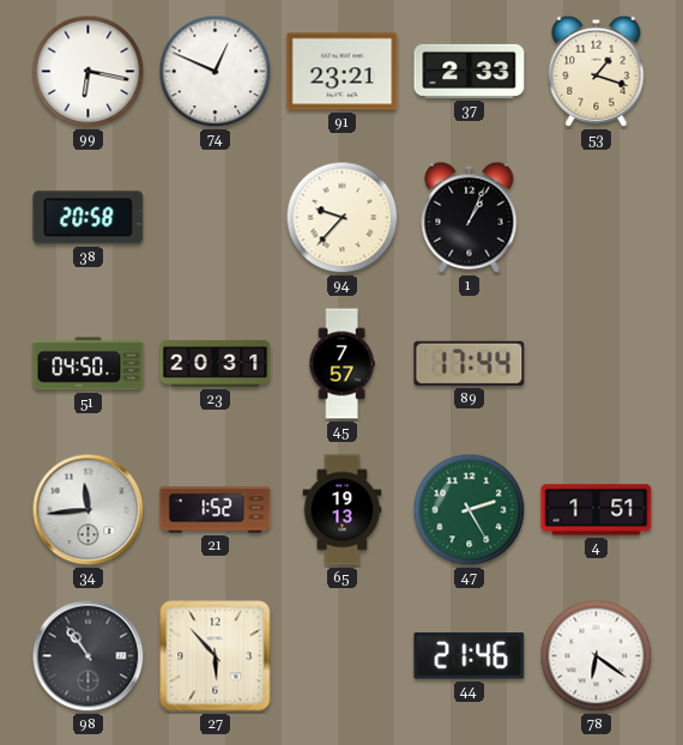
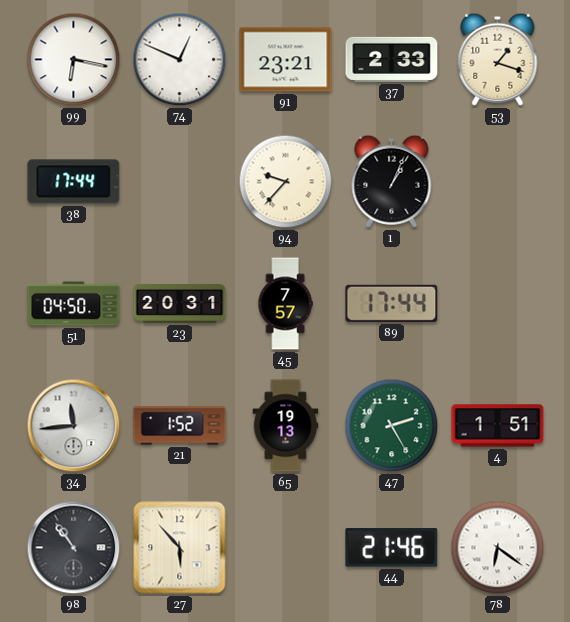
38: 20:58 -> 17:44
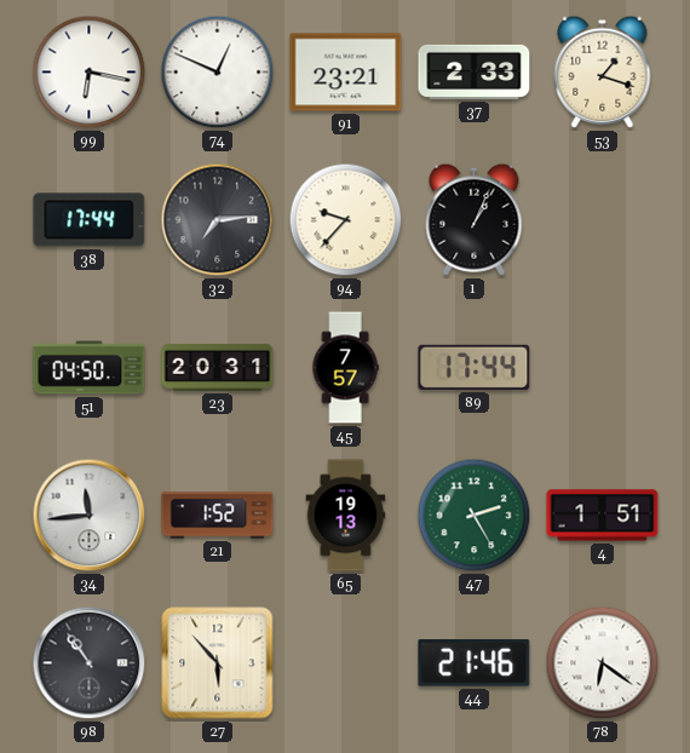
32: none -> 7:14
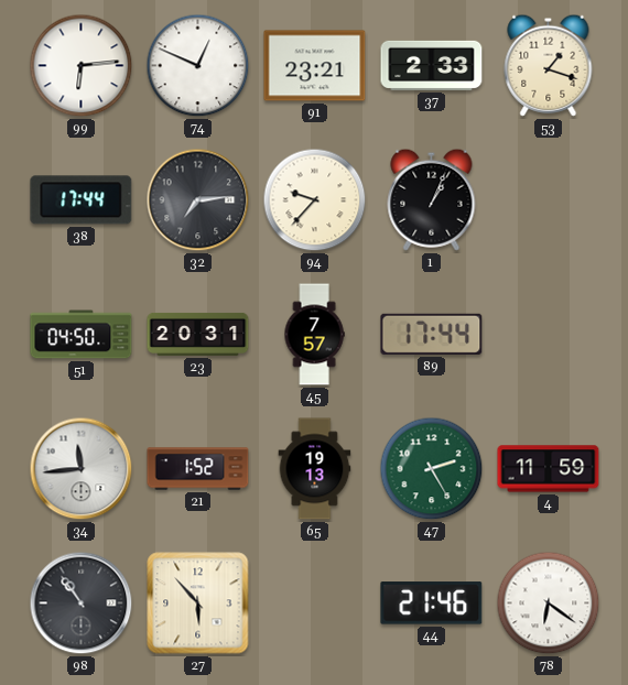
99: 6:17 -> 6:14
4: 1:51 -> 11:59
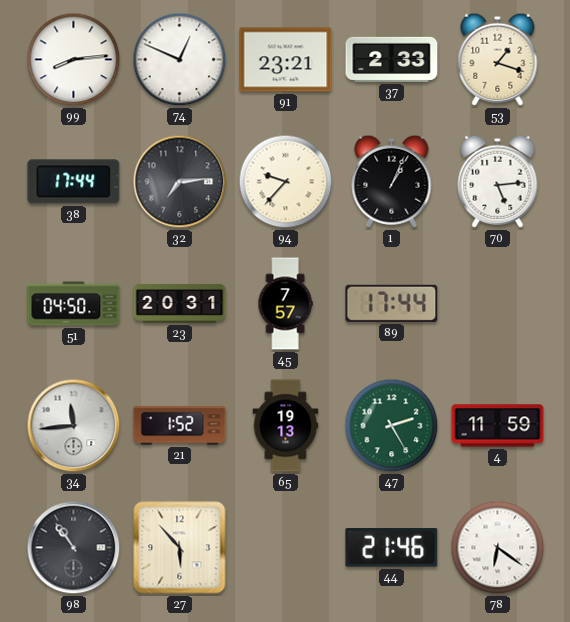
99: 6:14 -> 8:14
70: none -> 5:14
